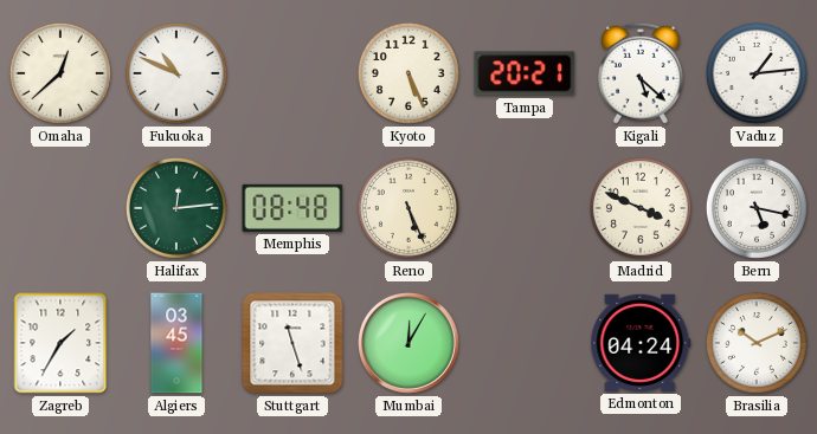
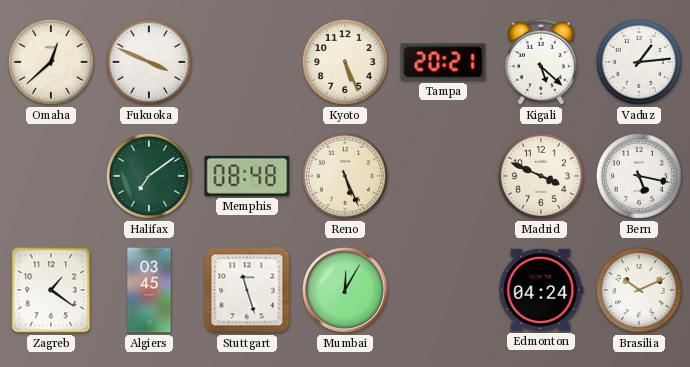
Fukuoka: 10:49 -> 3:49
Halifax: 12:14 -> 7:09
Zagreb: 1:35 -> 1:21
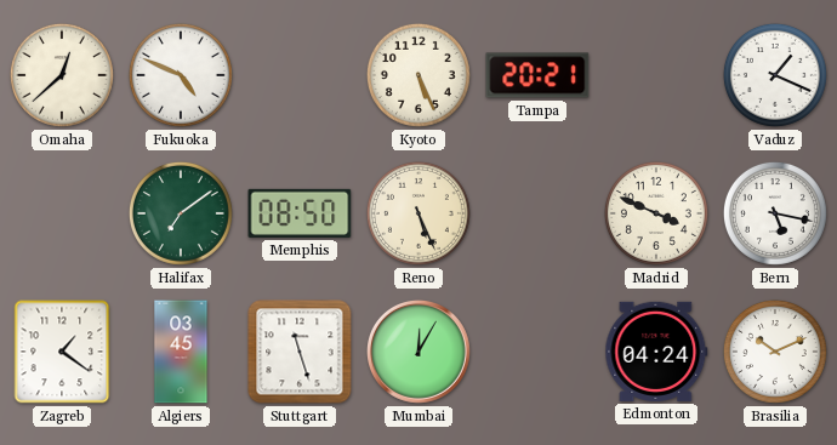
Fukuoka: 3:49 -> 4:49
Kigali: 5:22 -> none
Vaduz: 1:14 -> 1:19
Memphis: 08:48 -> 08:50
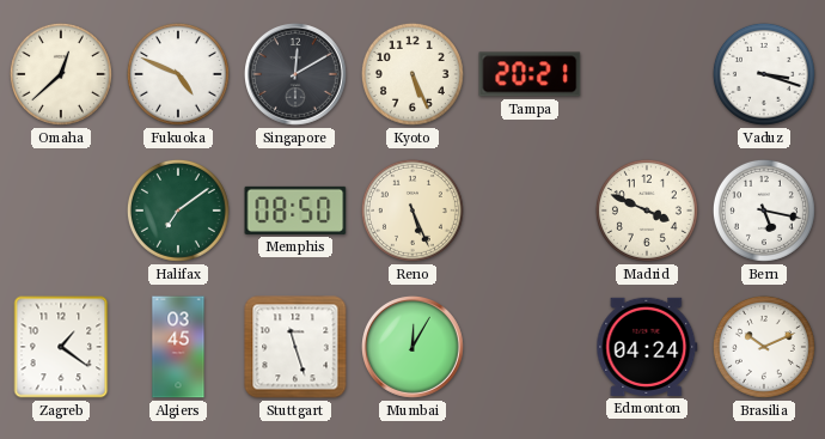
Singapore: none -> 12:10
Vaduz: 1:19 -> 3:18
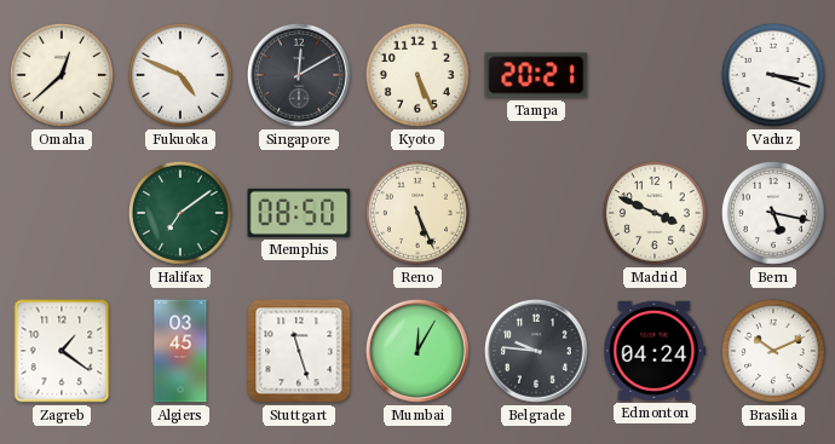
Belgrade: none -> 9:46
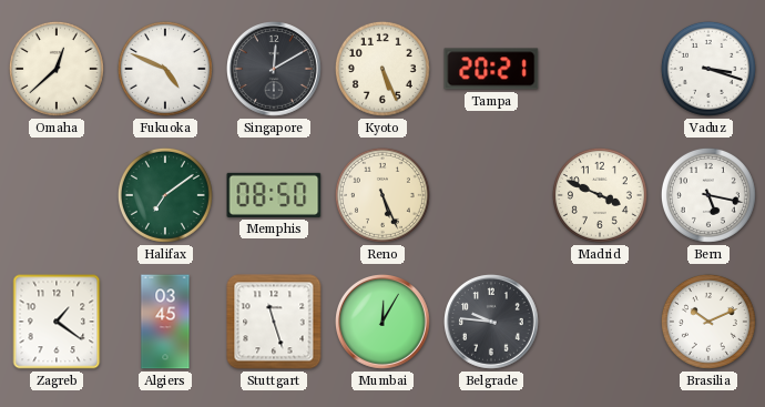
Edmonton: 04:24 -> none
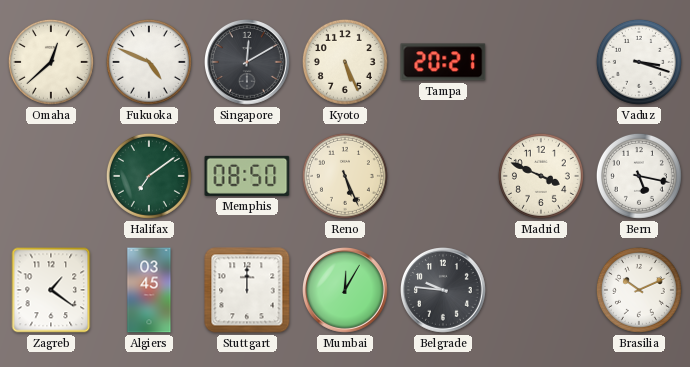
Stuttgart: 11:27 -> 12:00
